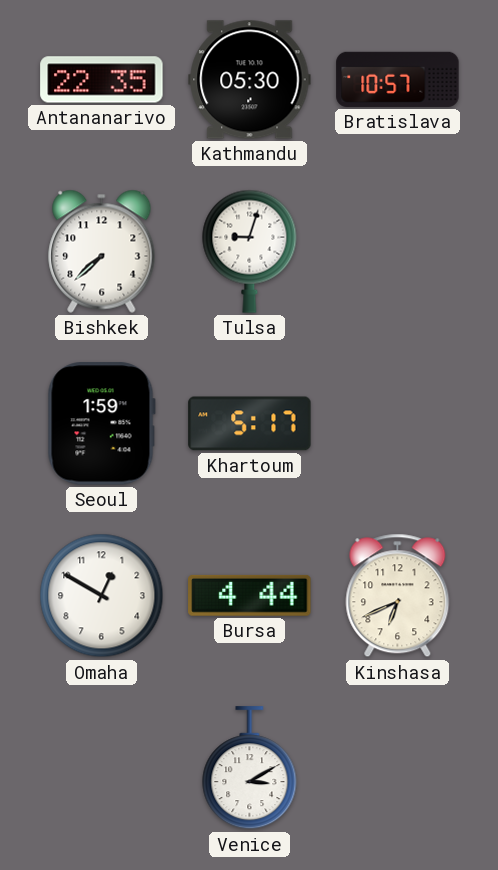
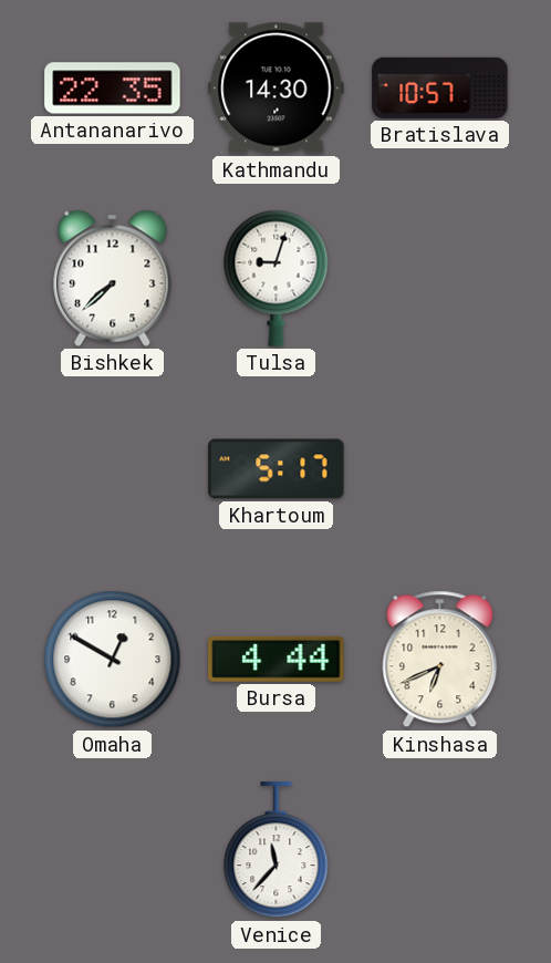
Kathmandu: 05:30 -> 14:30
Seoul: 1:59 -> none
Venice: 3:10 -> 11:37
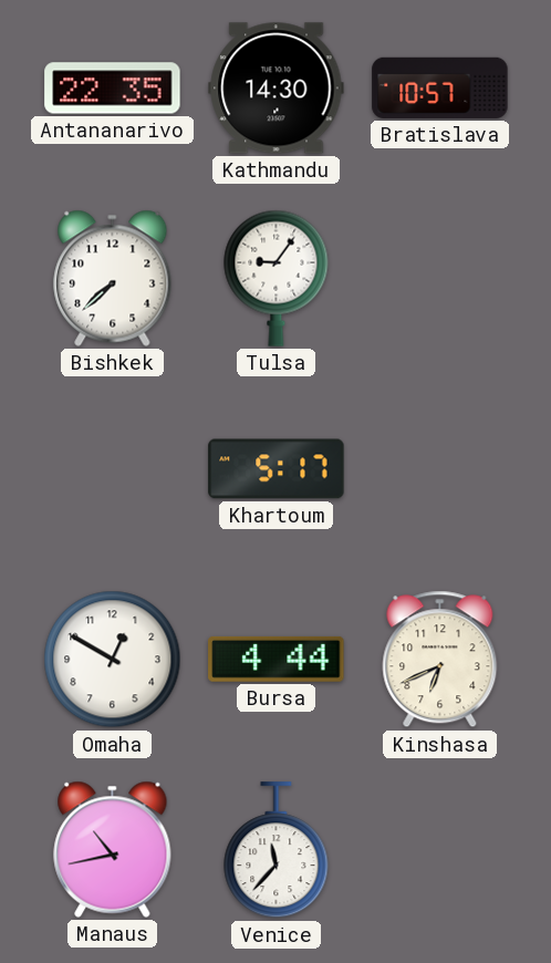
Tulsa: 9:03 -> 9:06
Manaus: none -> 10:43
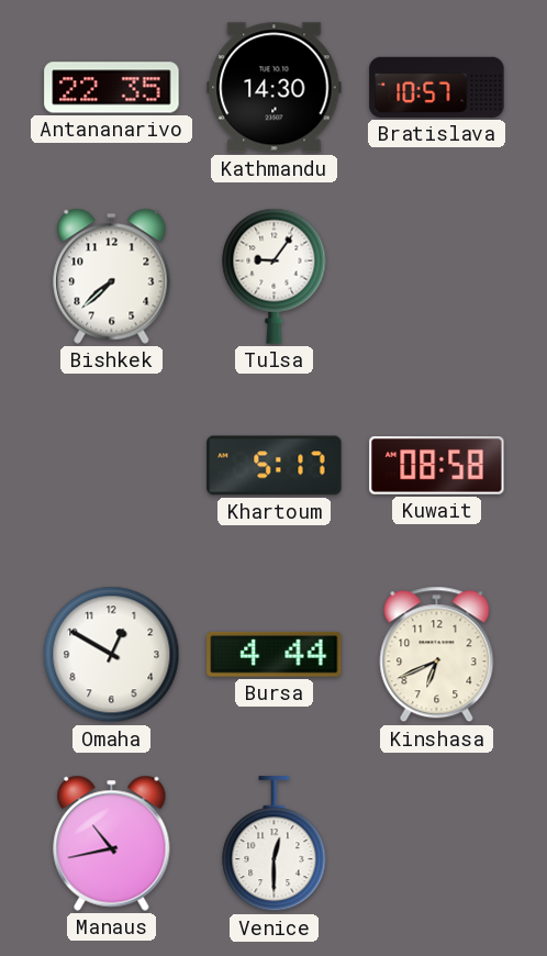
Kuwait: none -> 08:58
Venice: 11:37 -> 12:30
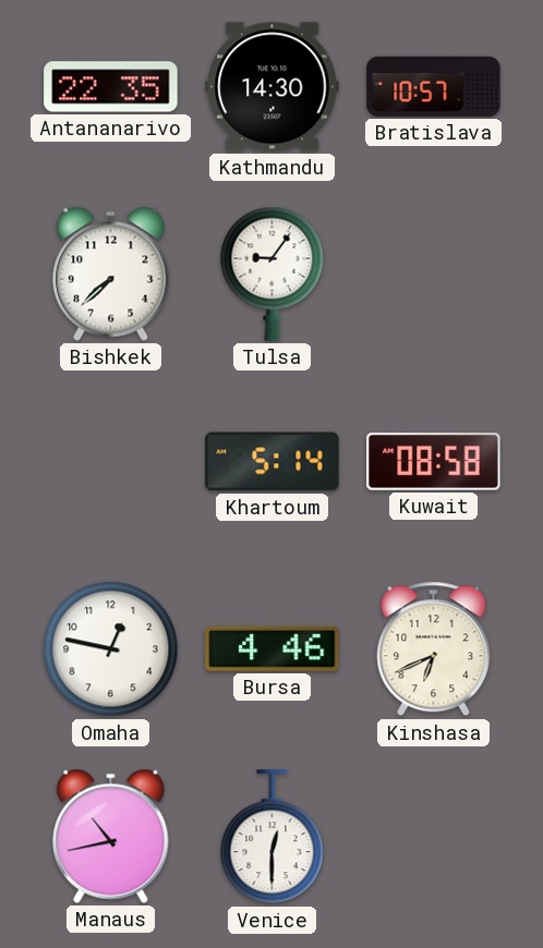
Khartoum: 5:17 -> 5:14
Omaha: 12:50 -> 12:47
Bursa: 4:44 -> 4:46
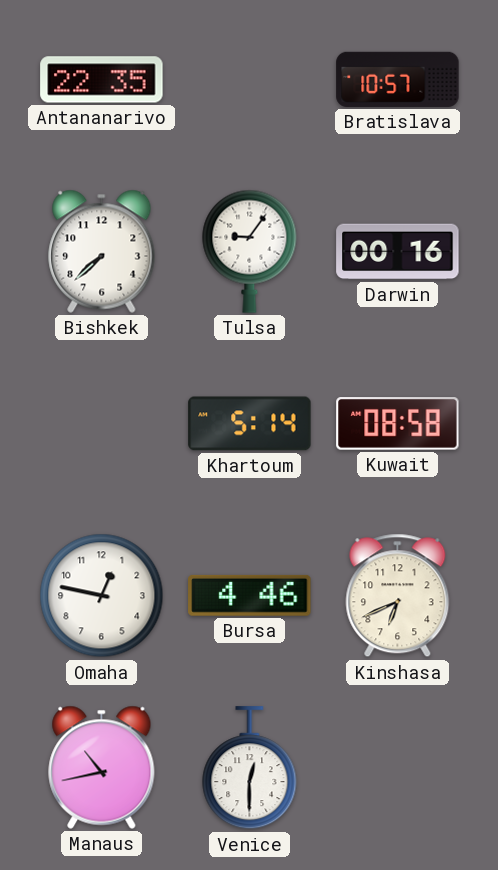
Kathmandu: 14:30 -> none
Darwin: none -> 00:16
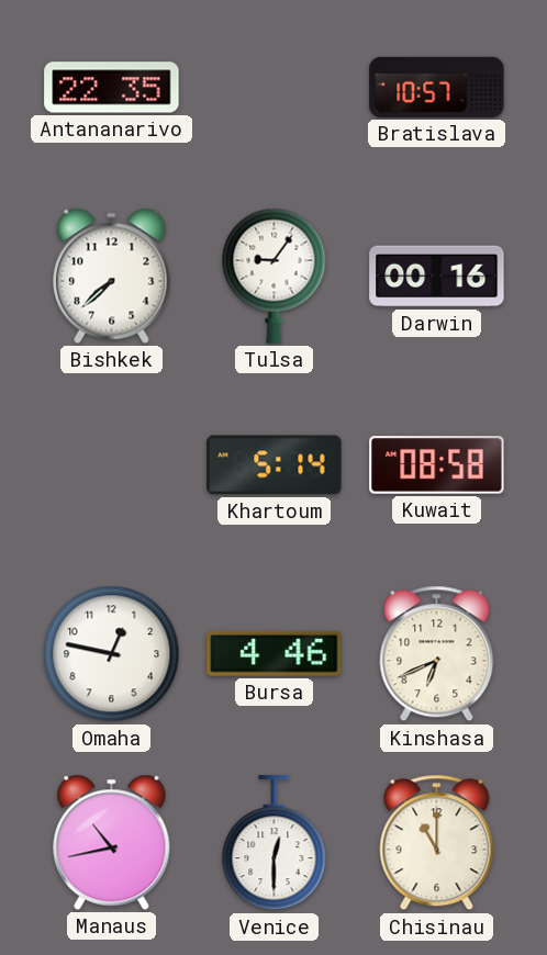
Chisinau: none -> 11:00
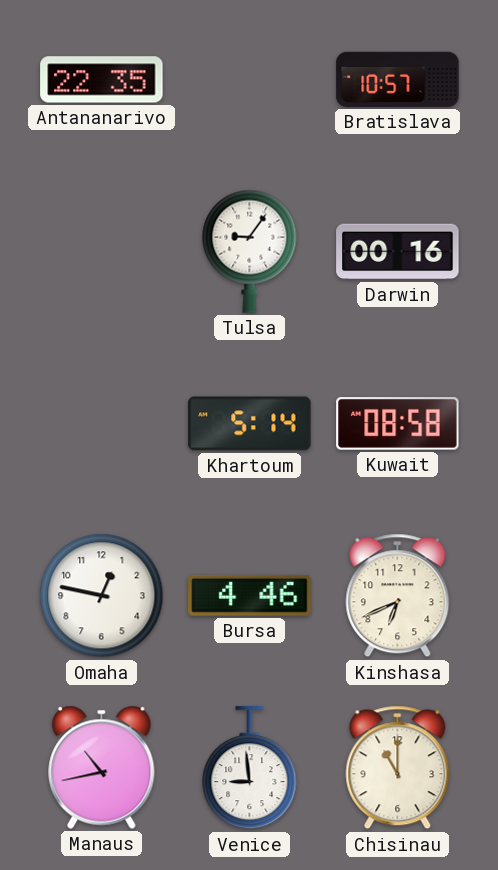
Bishkek: 7:38 -> none
Venice: 12:30 -> 8:59
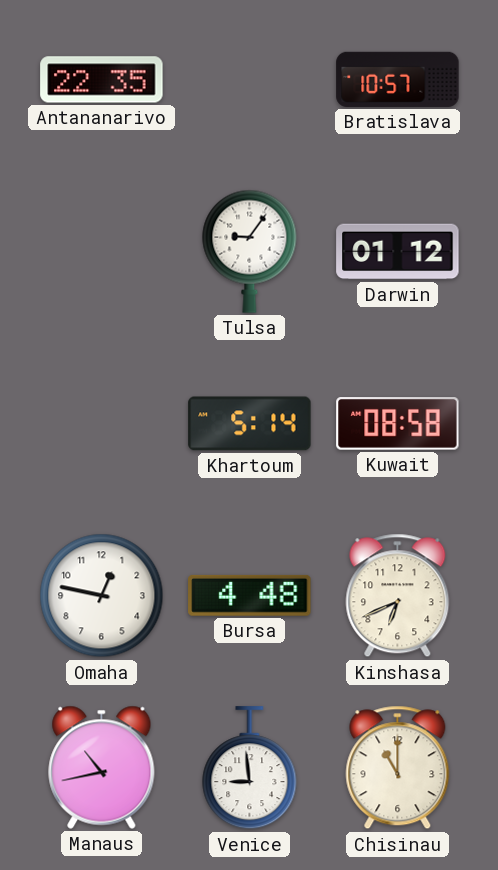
Darwin: 00:16 -> 01:12
Bursa: 4:46 -> 4:48
